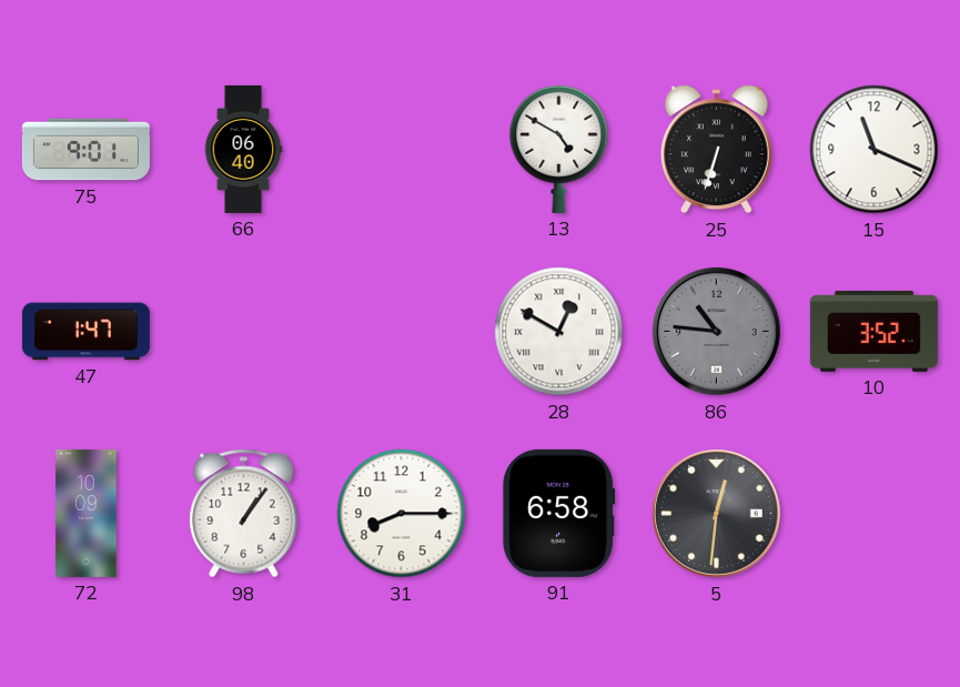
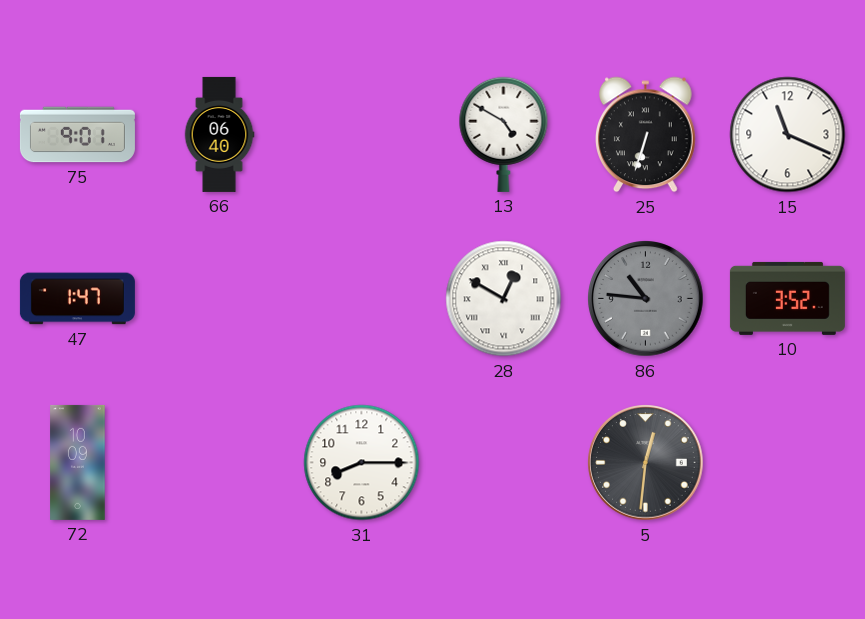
98: 1:06 -> none
91: 6:58 -> none
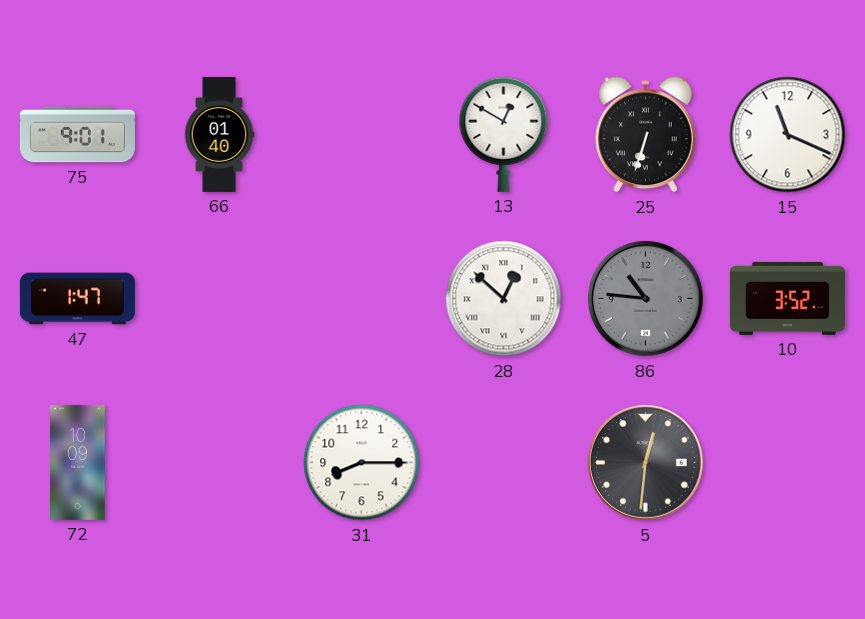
66: 06:40 -> 01:40
13: 4:50 -> 12:50
28: 12:50 -> 12:52
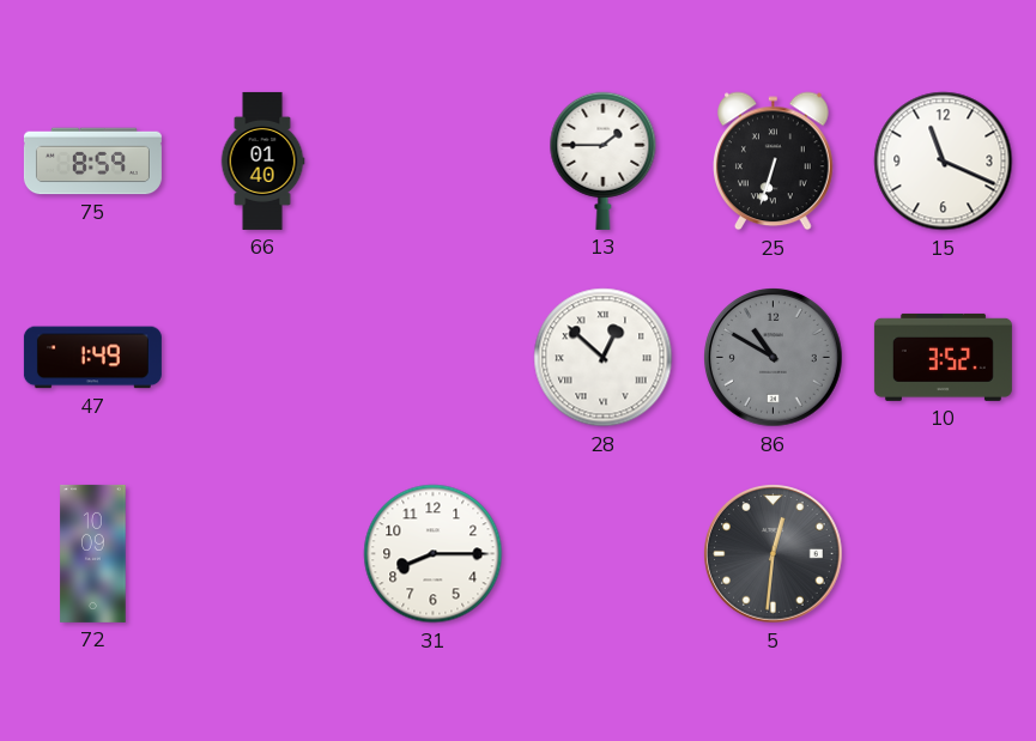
75: 9:01 -> 8:59
13: 12:50 -> 1:45
47: 1:47 -> 1:49
86: 10:46 -> 10:50
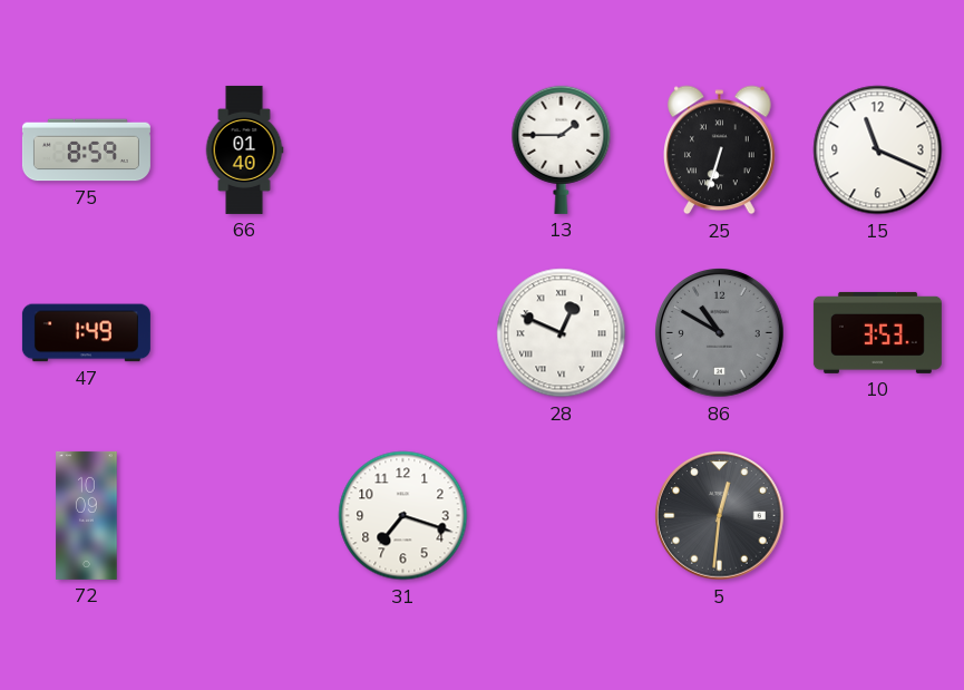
28: 12:52 -> 12:49
10: 3:52 -> 3:53
31: 8:15 -> 7:18
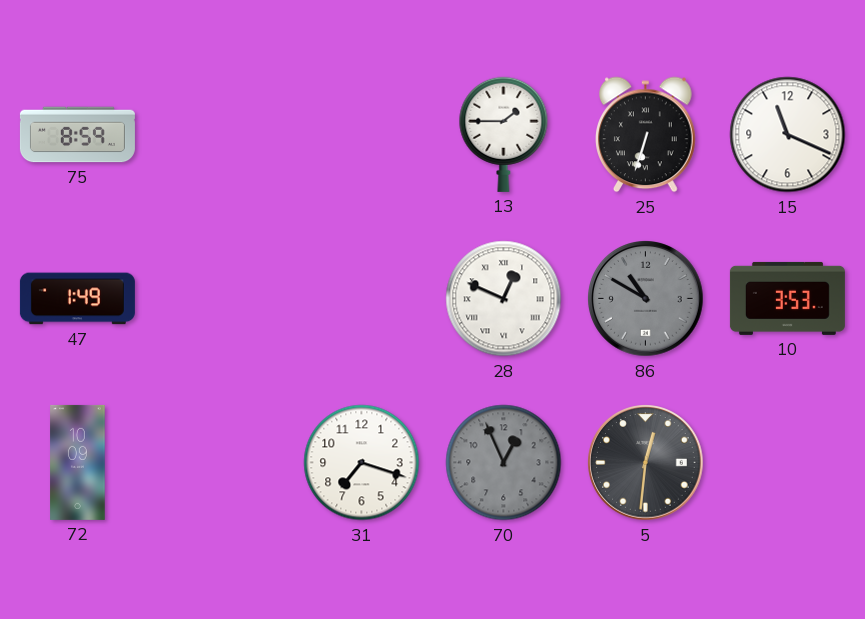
66: 01:40 -> none
70: none -> 12:56
